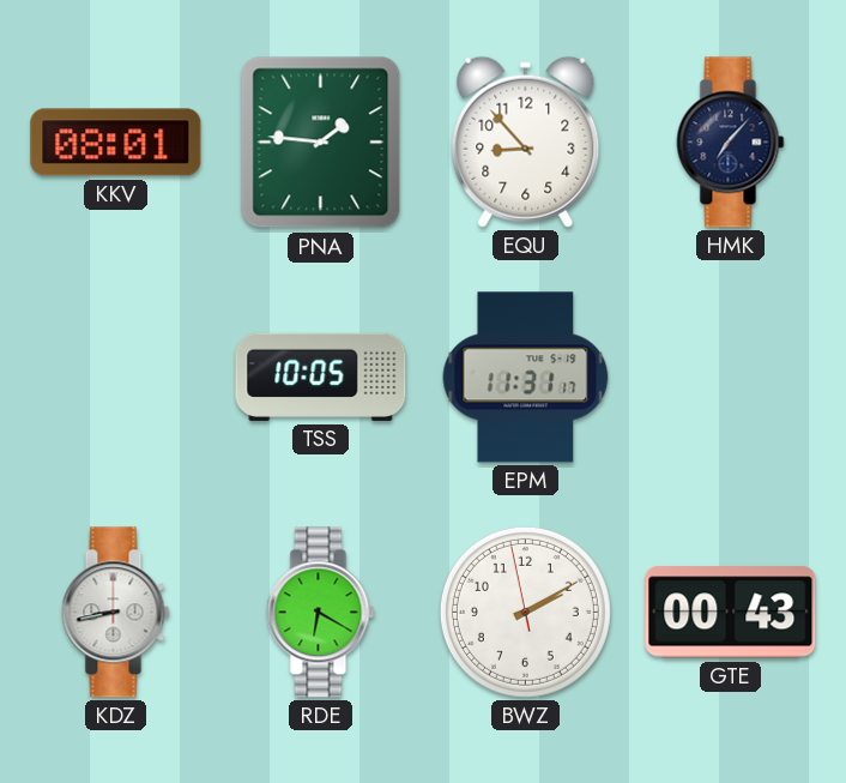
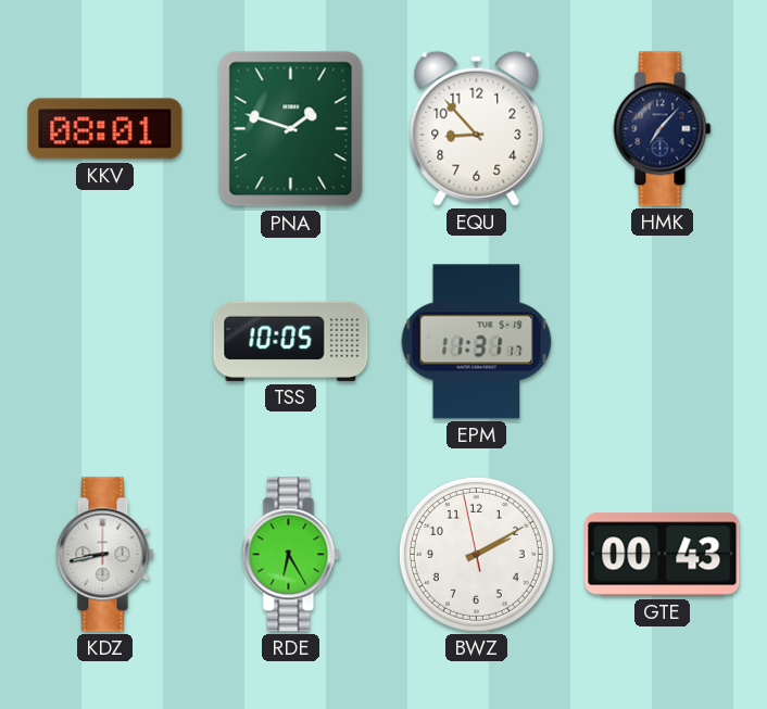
PNA: 1:46 -> 1:48
RDE: 6:20 -> 6:25
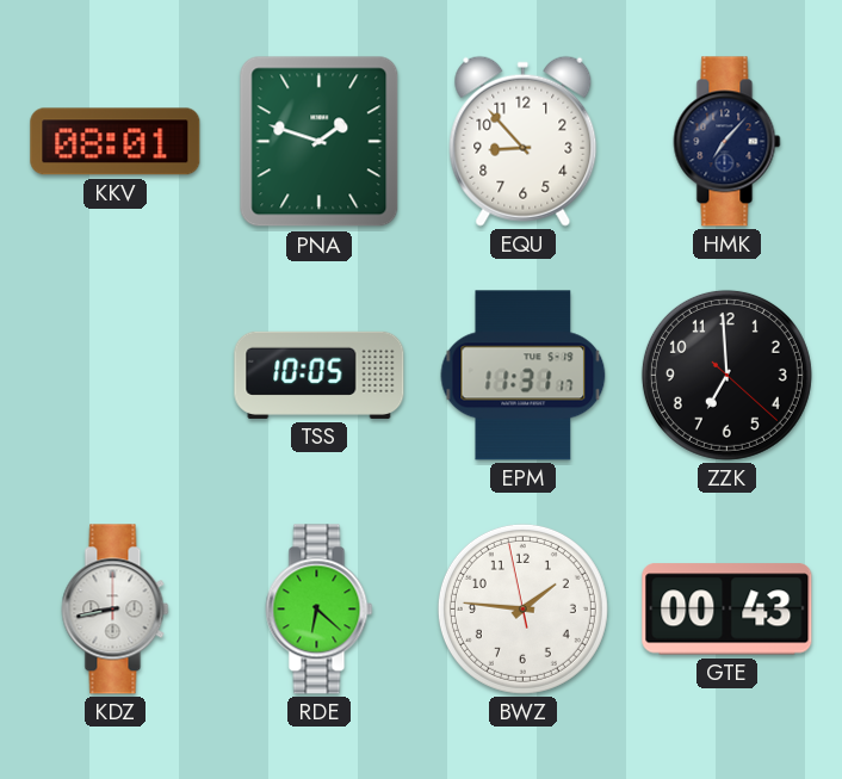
ZZK: none -> 6:59
RDE: 6:25 -> 6:22
BWZ: 2:09 -> 1:45
